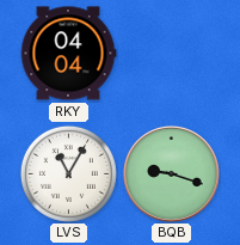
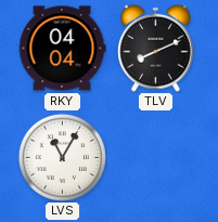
TLV: none -> 8:11
BQB: 9:18 -> none
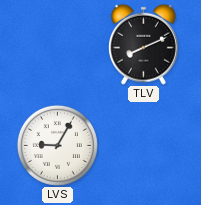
RKY: 04:04 -> none
LVS: 11:05 -> 9:05
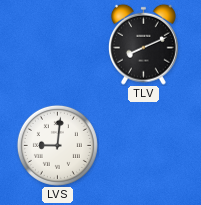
LVS: 9:05 -> 9:01
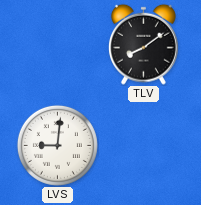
TLV: 8:11 -> 8:09
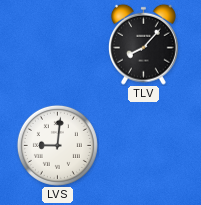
TLV: 8:09 -> 8:07
